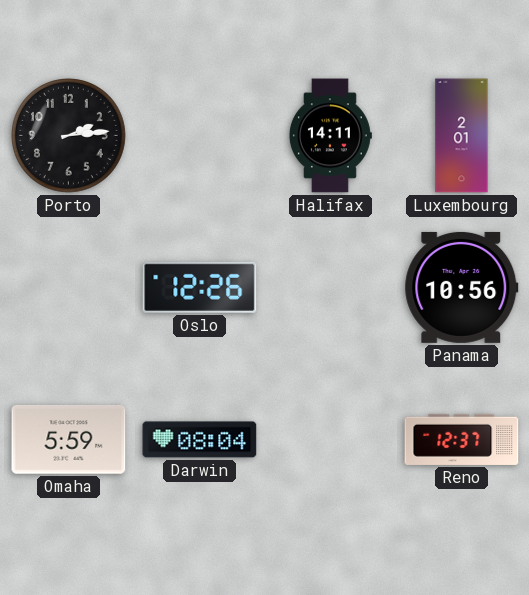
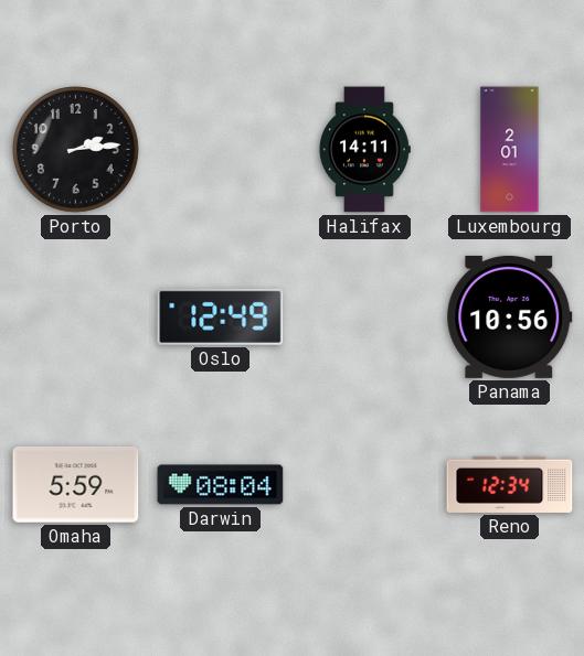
Oslo: 12:26 -> 12:49
Reno: 12:37 -> 12:34
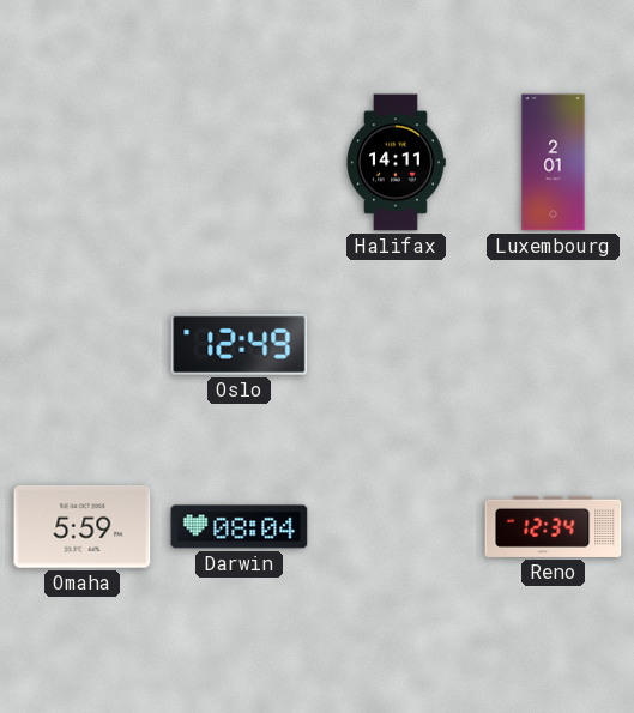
Porto: 2:14 -> none
Panama: 10:56 -> none
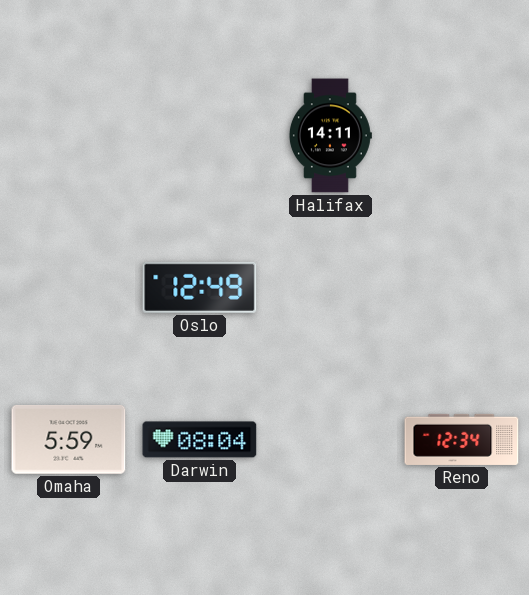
Luxembourg: 2:01 -> none
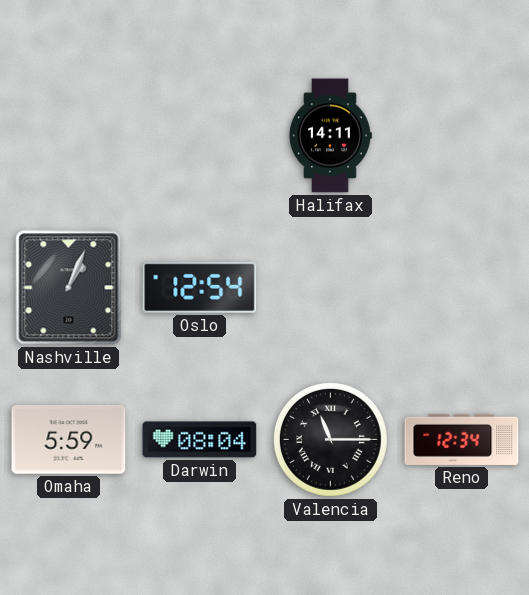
Nashville: none -> 1:04
Oslo: 12:49 -> 12:54
Valencia: none -> 11:15
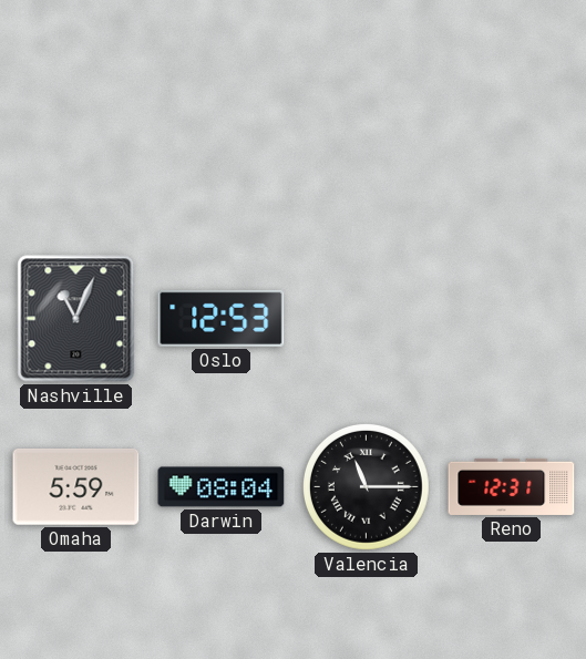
Halifax: 14:11 -> none
Nashville: 1:04 -> 11:04
Oslo: 12:54 -> 12:53
Reno: 12:34 -> 12:31
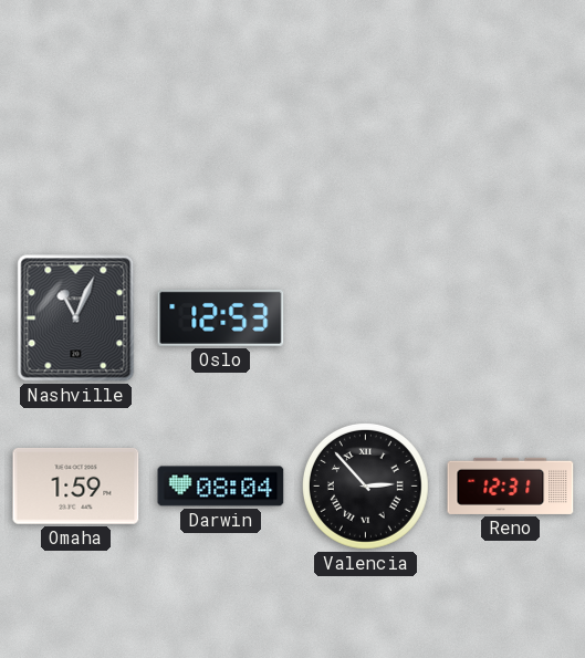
Omaha: 5:59 -> 1:59
Valencia: 11:15 -> 2:53
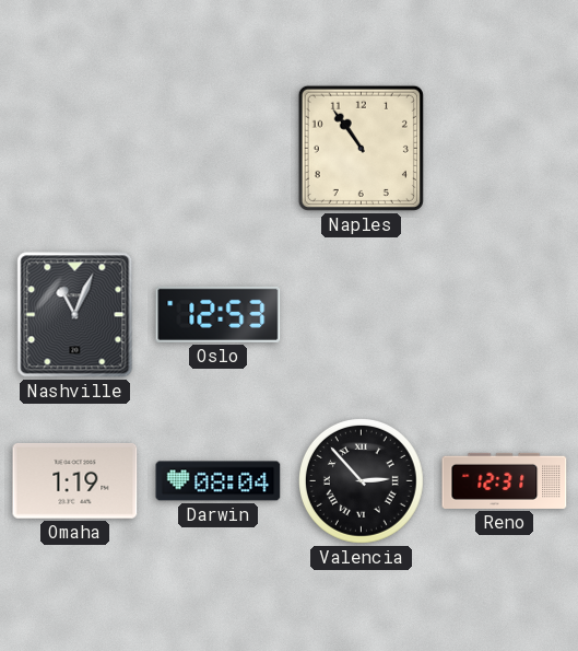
Naples: none -> 10:54
Omaha: 1:59 -> 1:19
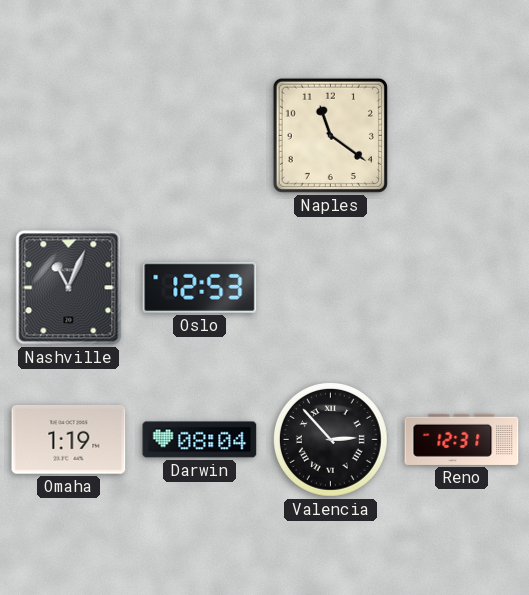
Naples: 10:54 -> 11:21
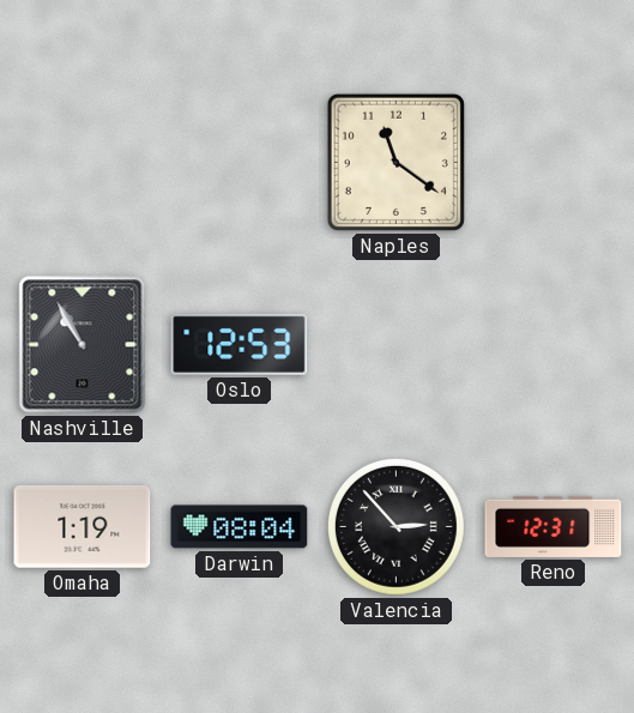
Nashville: 11:04 -> 10:55
